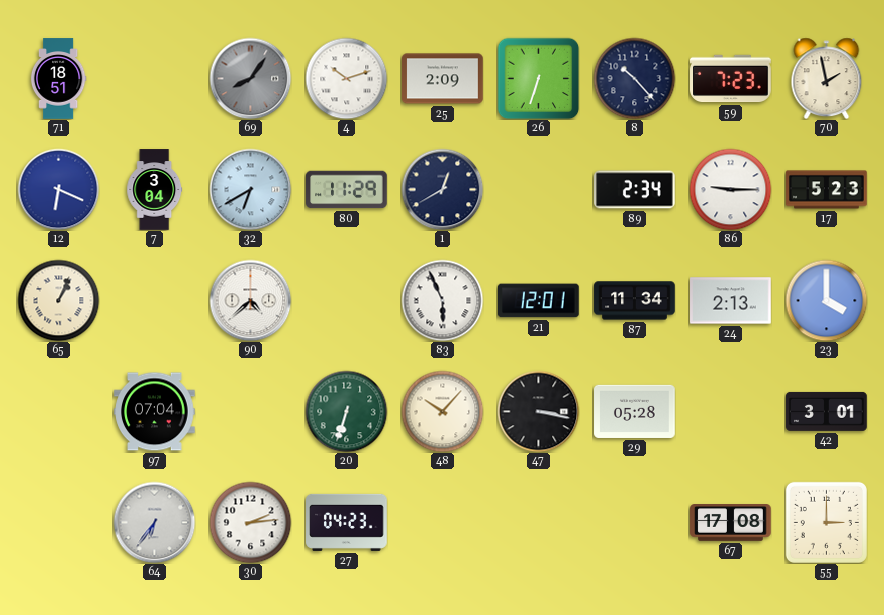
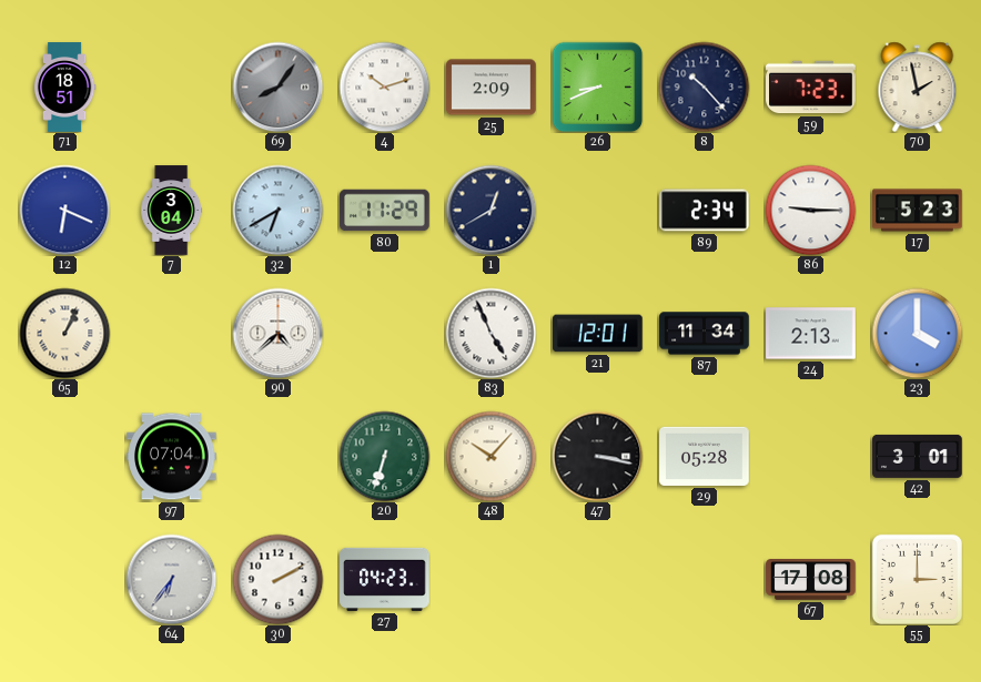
26: 6:33 -> 8:41
83: 5:56 -> 4:56
30: 2:14 -> 2:10
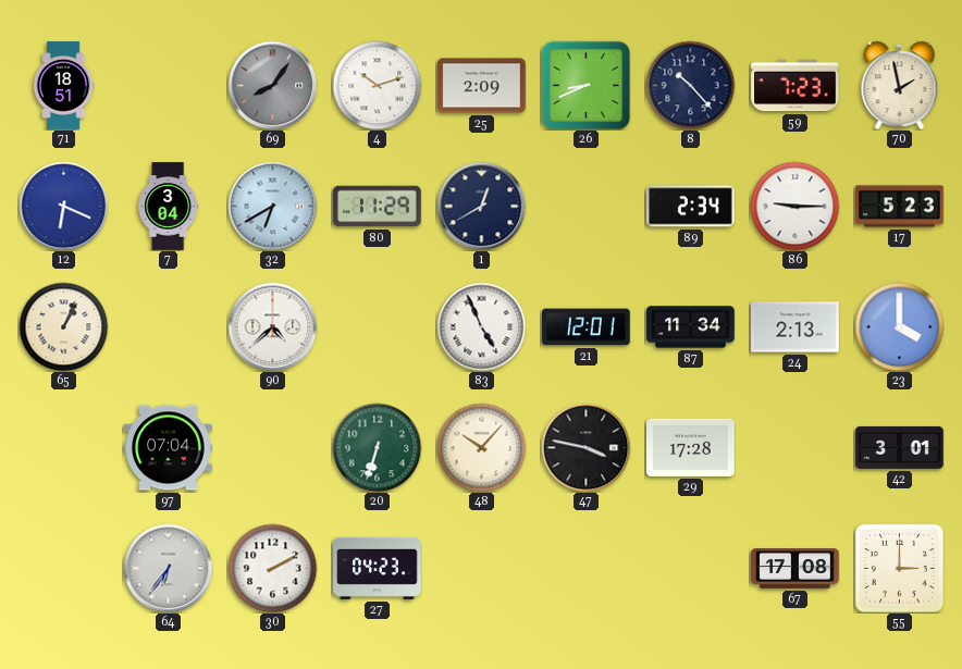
47: 3:17 -> 3:47
29: 05:28 -> 17:28
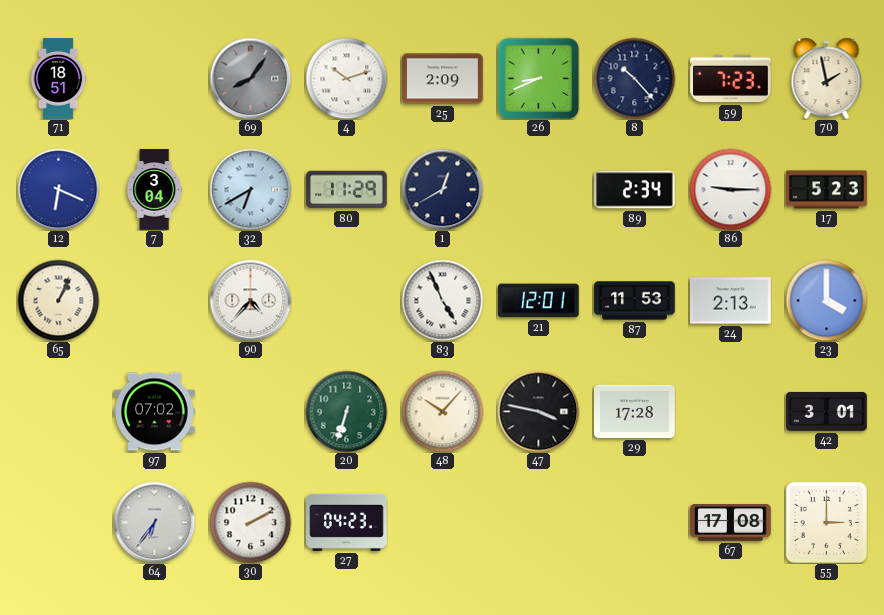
90: 4:38 -> 4:37
87: 11:34 -> 11:53
97: 07:04 -> 07:02
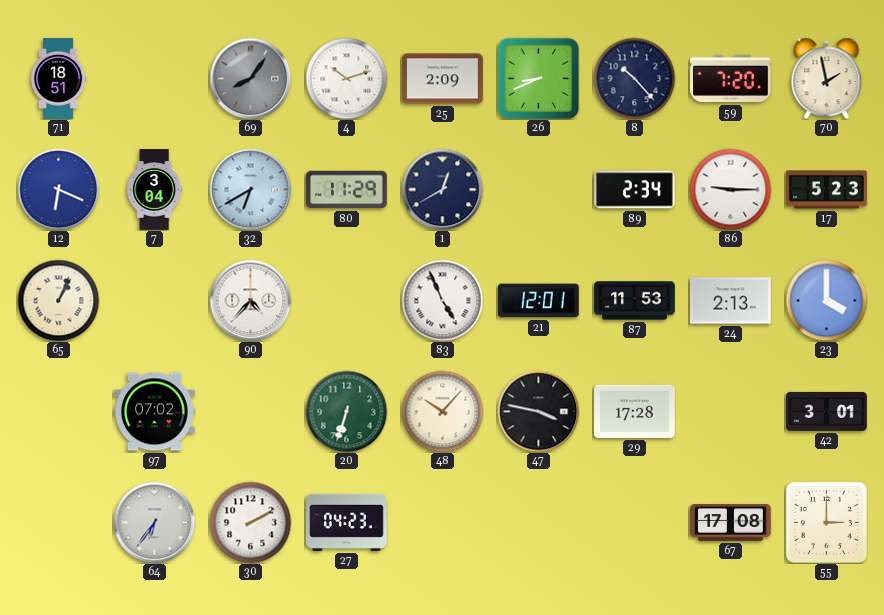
59: 7:23 -> 7:20
